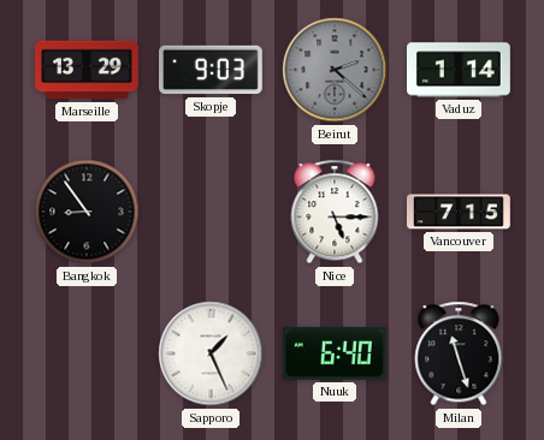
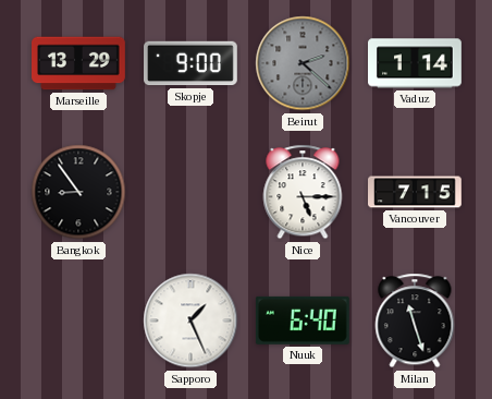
Skopje: 9:03 -> 9:00
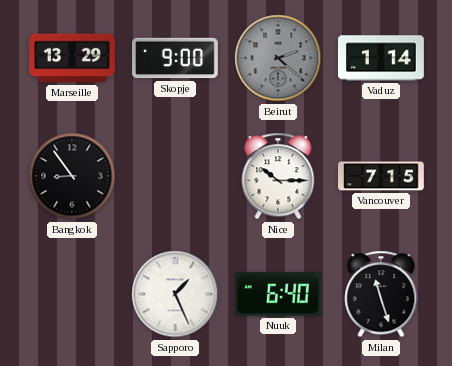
Nice: 5:15 -> 10:15
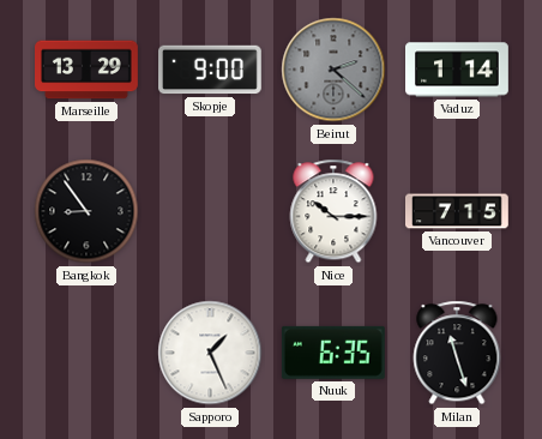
Nuuk: 6:40 -> 6:35
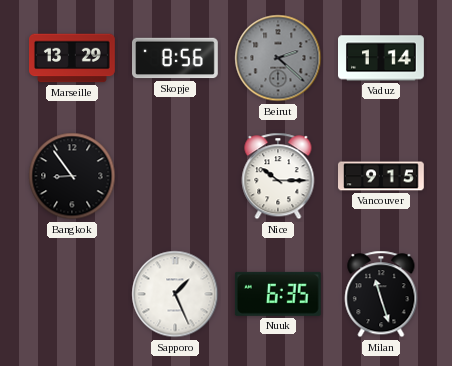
Skopje: 9:00 -> 8:56
Vancouver: 7:15 -> 9:15
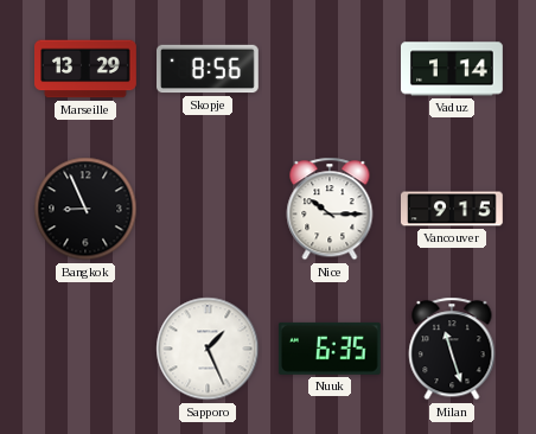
Beirut: 2:22 -> none
Bangkok: 8:54 -> 8:56
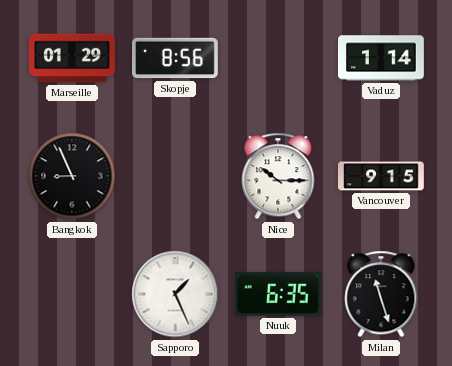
Marseille: 13:29 -> 01:29
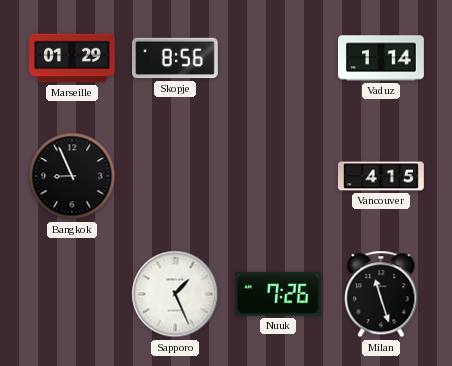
Nice: 10:15 -> none
Vancouver: 9:15 -> 4:15
Nuuk: 6:35 -> 7:26
